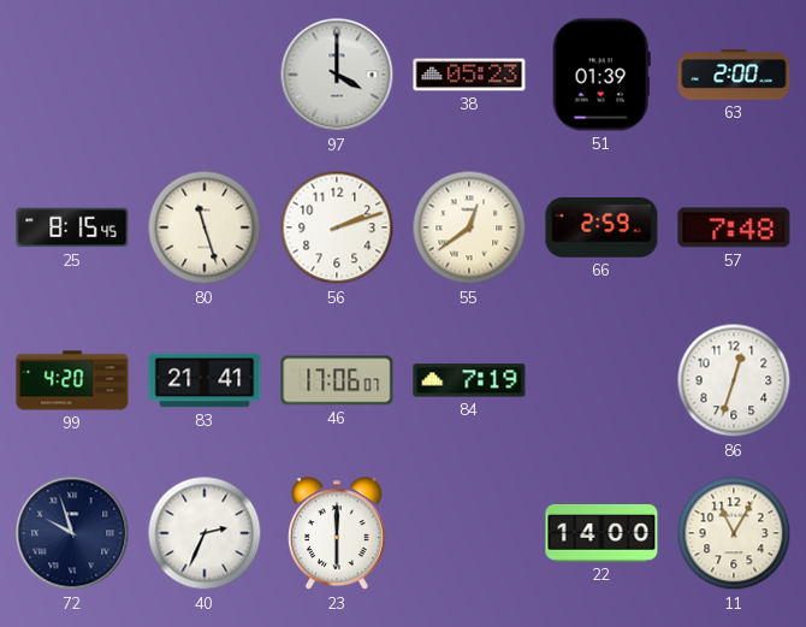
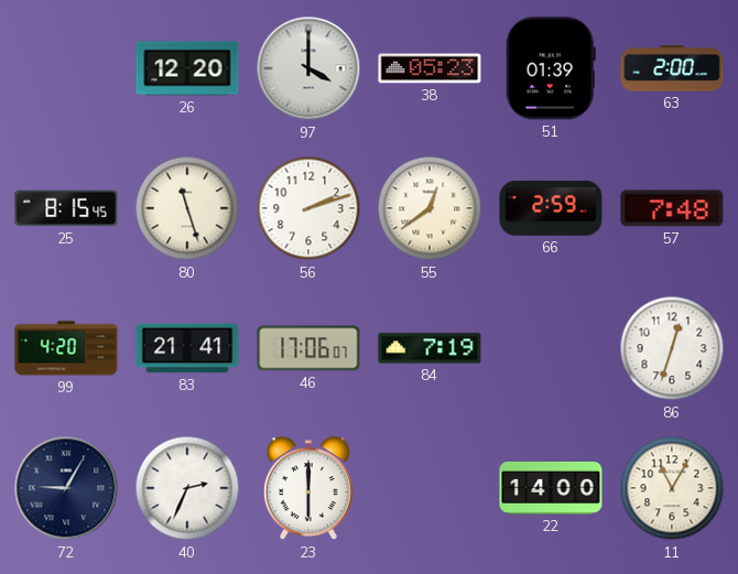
26: none -> 12:20
72: 9:57 -> 9:05
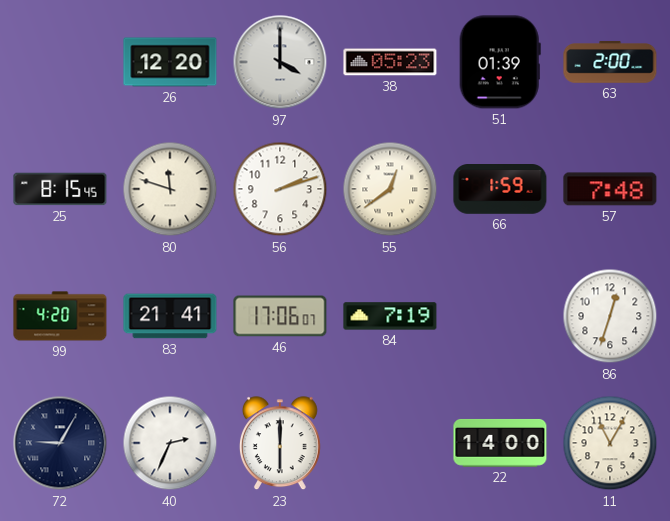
80: 11:27 -> 11:48
66: 2:59 -> 1:59
